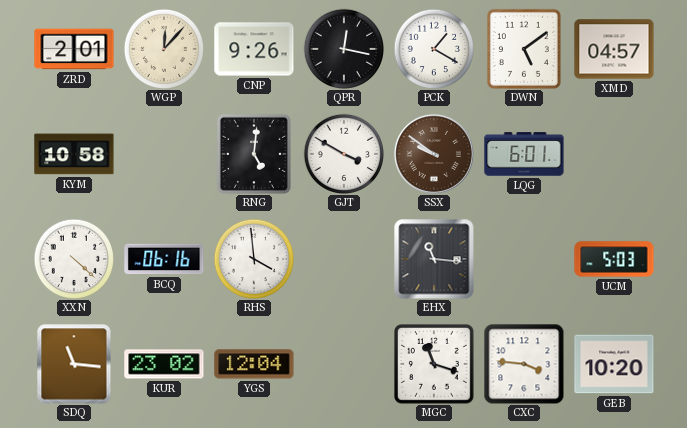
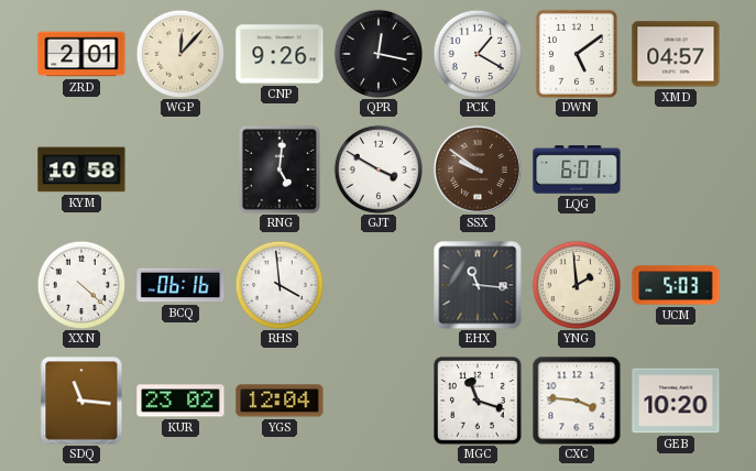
YNG: none -> 1:59
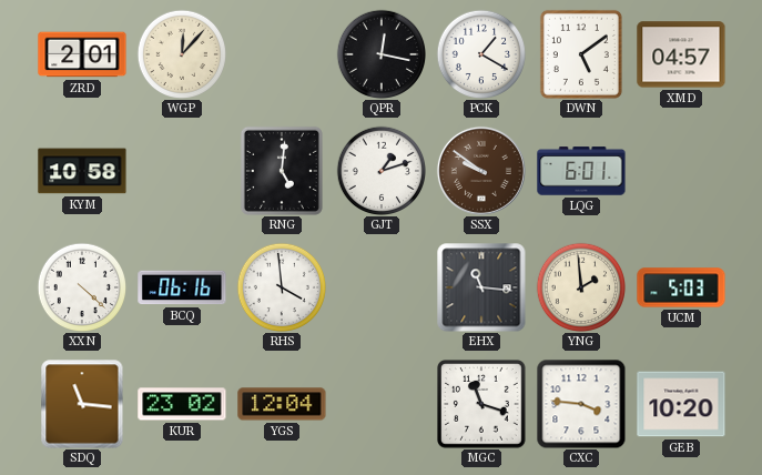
CNP: 9:26 -> none
GJT: 3:50 -> 1:12
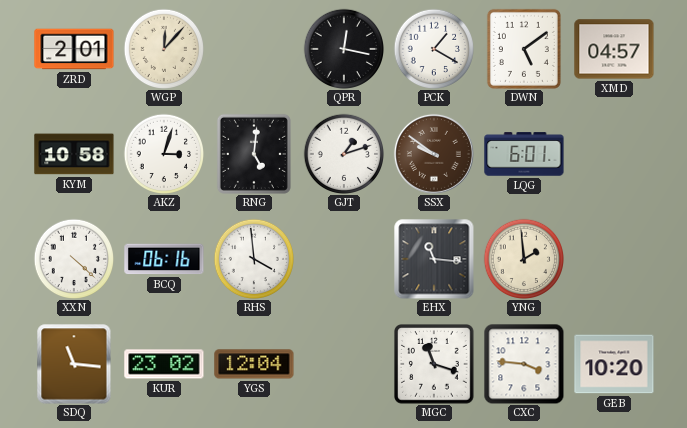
AKZ: none -> 3:03
UCM: 5:03 -> none
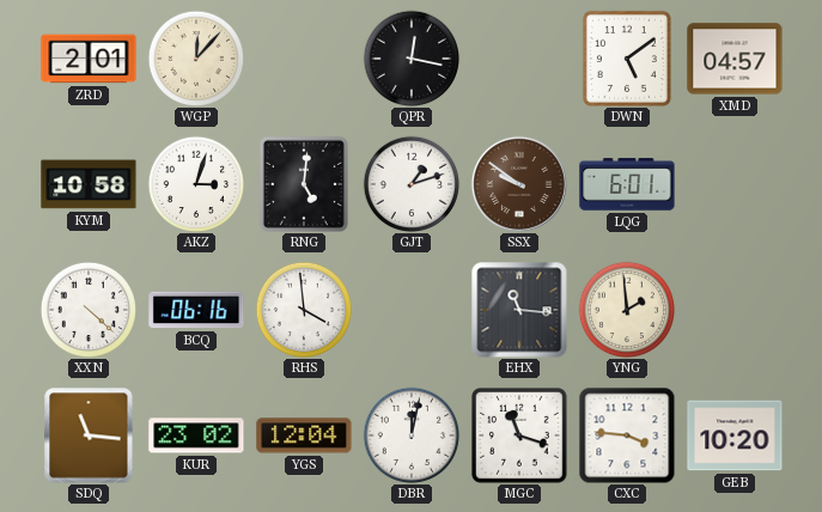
PCK: 1:20 -> none
DBR: none -> 12:02
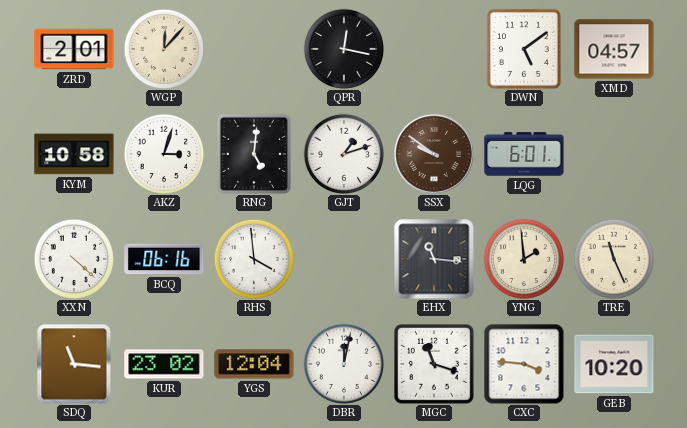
TRE: none -> 11:26
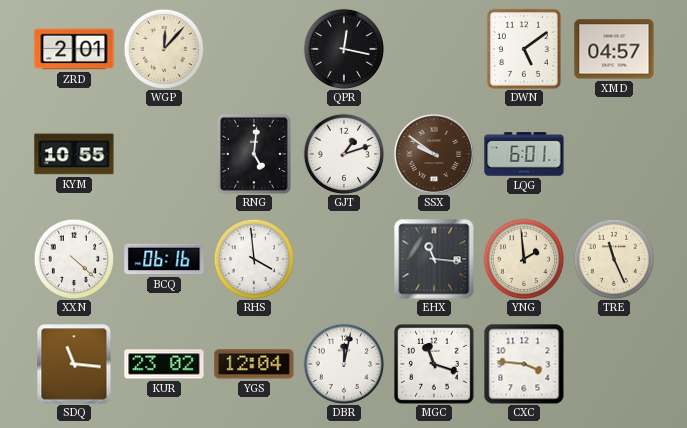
KYM: 10:58 -> 10:55
AKZ: 3:03 -> none
GEB: 10:20 -> none
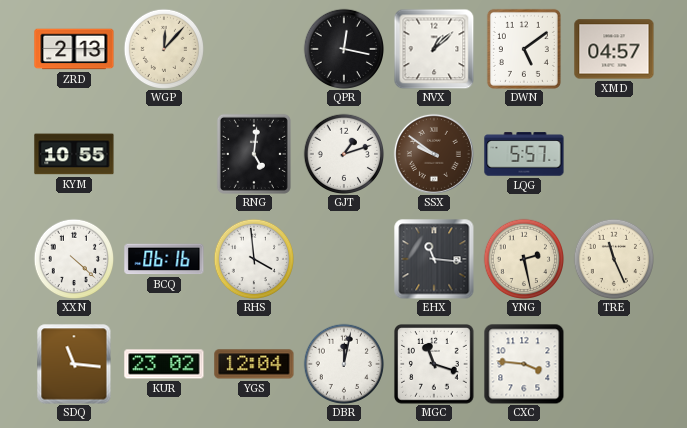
ZRD: 2:01 -> 2:13
NVX: none -> 1:08
LQG: 6:01 -> 5:57
YNG: 1:59 -> 2:28
